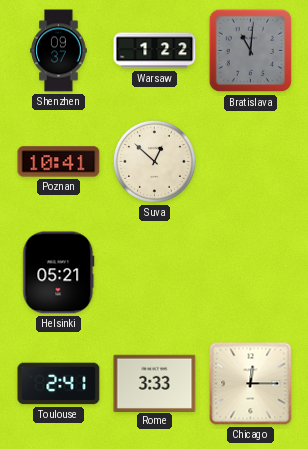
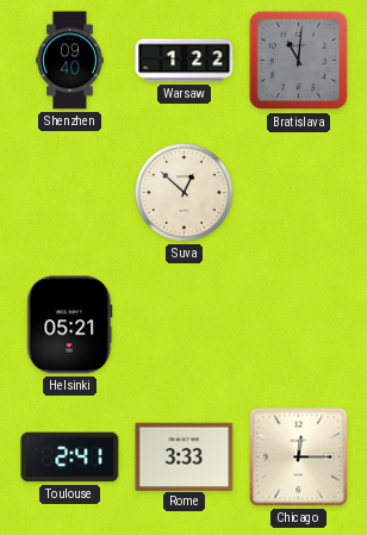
Shenzhen: 09:37 -> 09:40
Poznan: 10:41 -> none
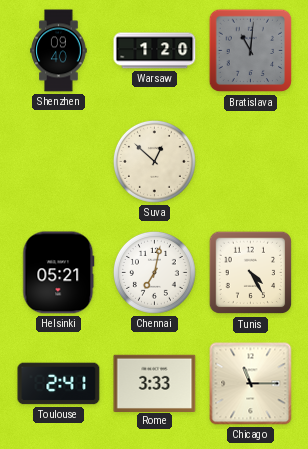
Warsaw: 1:22 -> 1:20
Chennai: none -> 7:02
Tunis: none -> 4:25
Chicago: 12:15 -> 11:15
